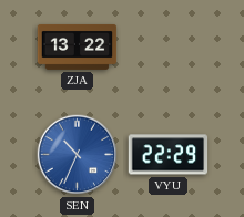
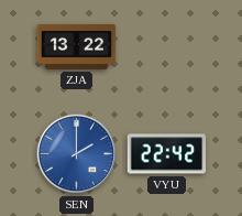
SEN: 10:34 -> 2:00
VYU: 22:29 -> 22:42
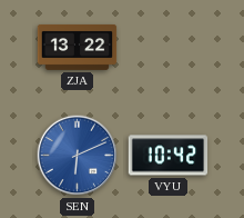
SEN: 2:00 -> 6:11
VYU: 22:42 -> 10:42
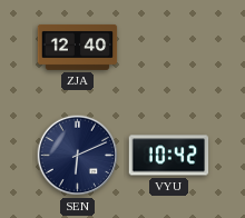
ZJA: 13:22 -> 12:40
SEN dial: blue -> navy
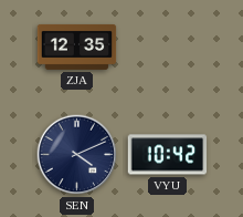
ZJA: 12:40 -> 12:35
SEN: 6:11 -> 4:11
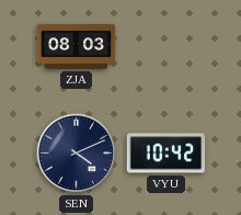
ZJA: 12:35 -> 08:03
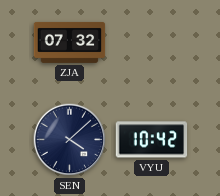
ZJA: 08:03 -> 07:32
SEN: 4:11 -> 4:08
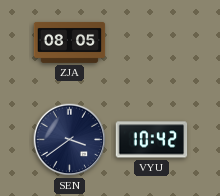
ZJA: 07:32 -> 08:05
SEN: 4:08 -> 3:39
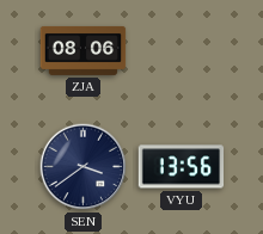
ZJA: 08:05 -> 08:06
VYU: 10:42 -> 13:56
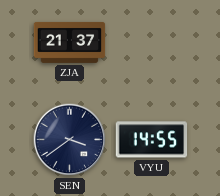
ZJA: 08:06 -> 21:37
VYU: 13:56 -> 14:55
